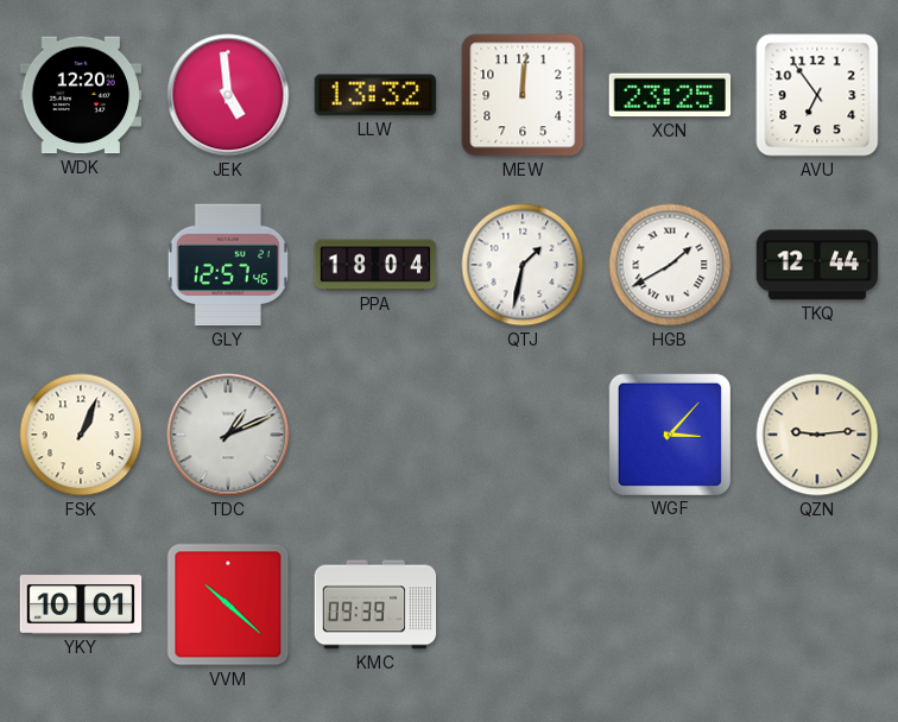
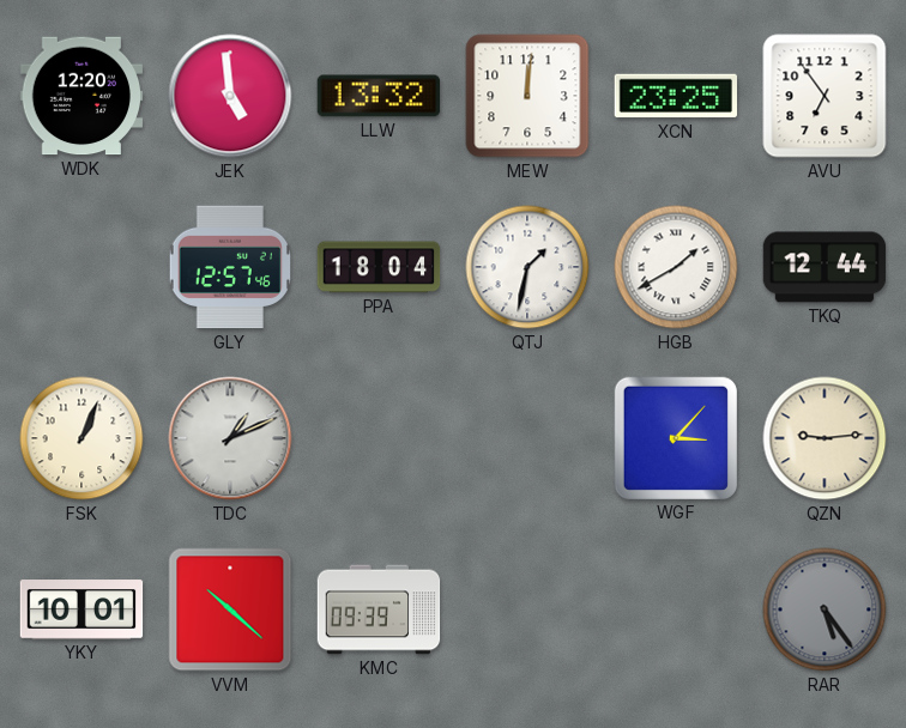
RAR: none -> 5:24
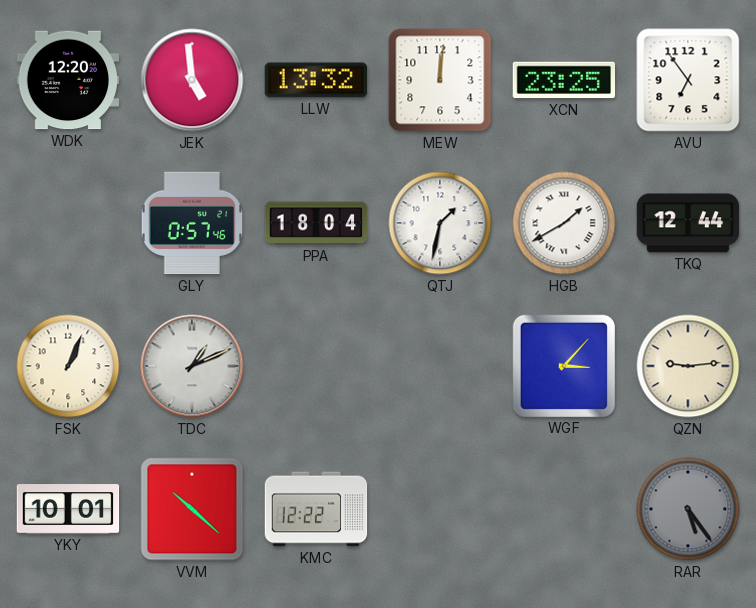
GLY: 12:57 -> 0:57
KMC: 09:39 -> 12:22
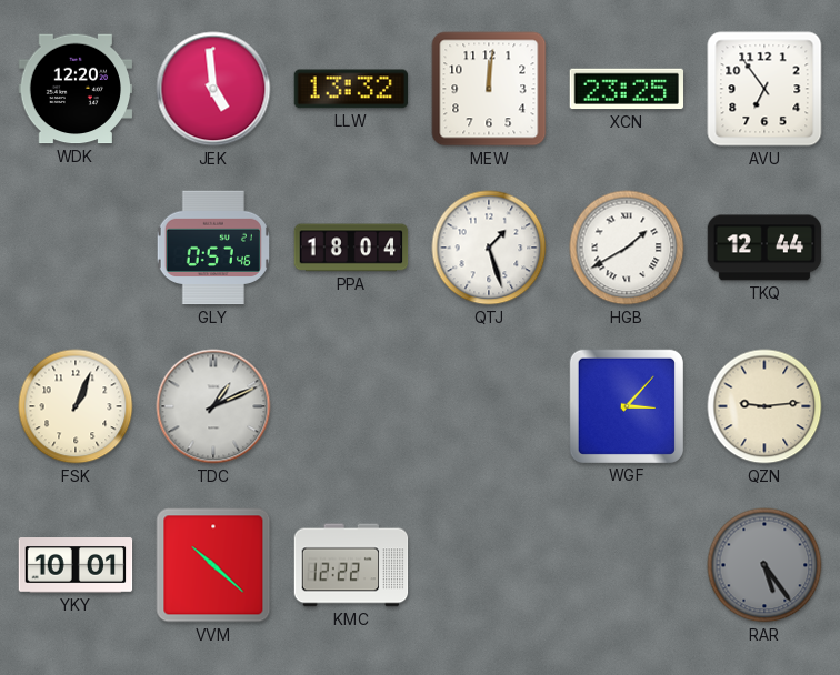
QTJ: 1:32 -> 1:27
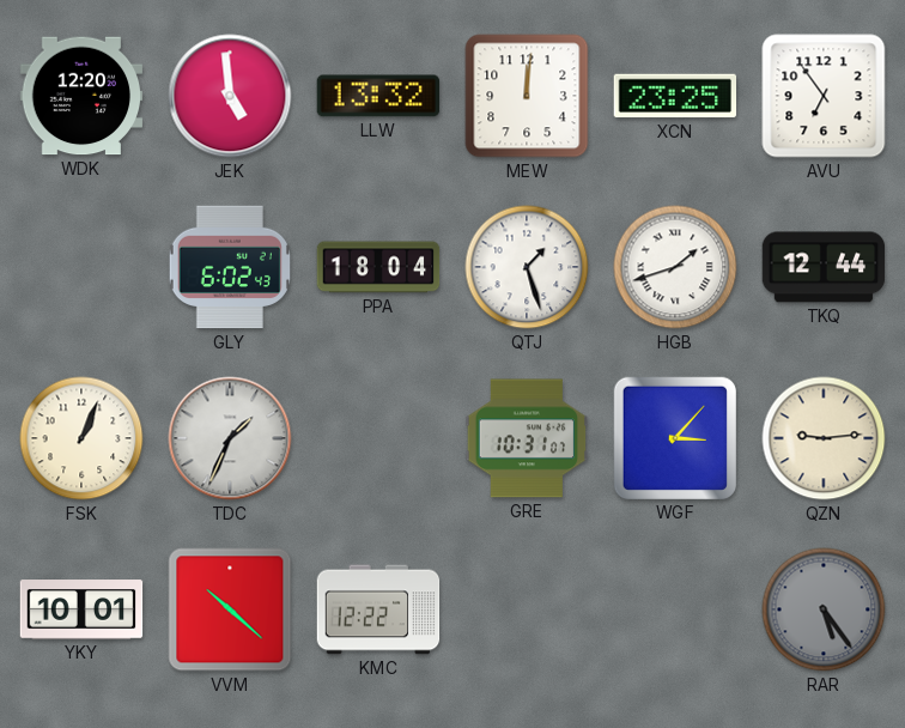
GLY: 0:57 -> 6:02
HGB: 1:40 -> 1:42
TDC: 1:11 -> 1:34
GRE: none -> 10:31
